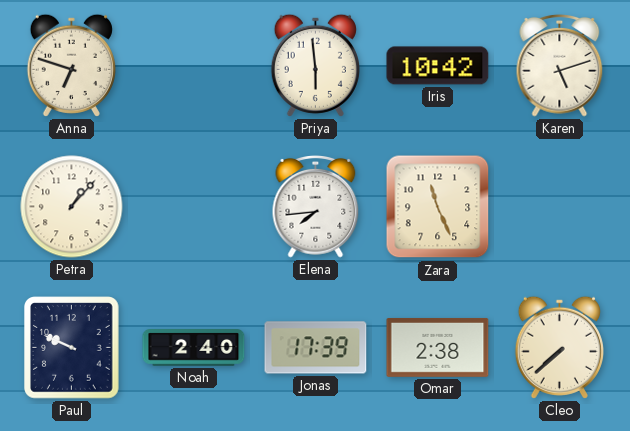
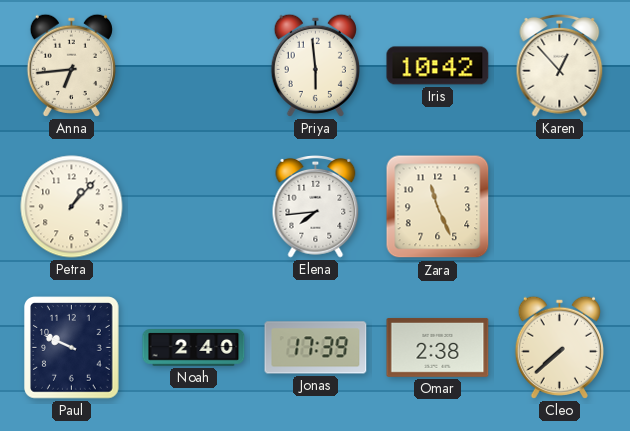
Anna: 6:48 -> 6:44
Karen: 5:12 -> 12:53
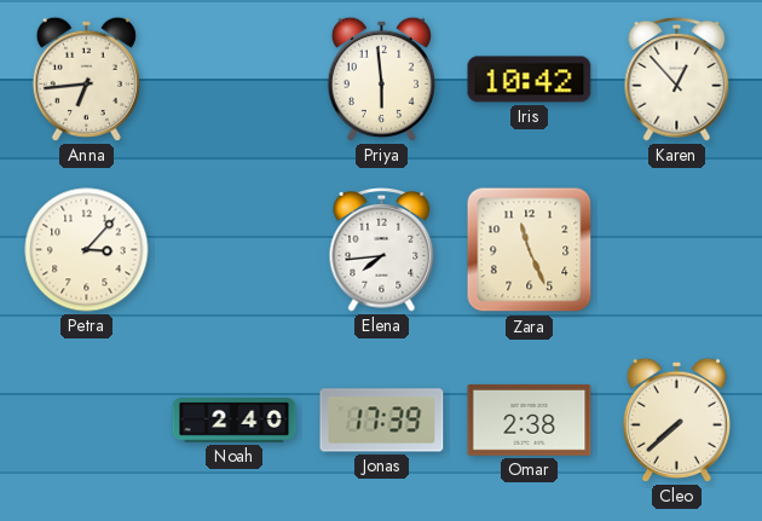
Petra: 1:07 -> 3:07
Paul: 9:49 -> none
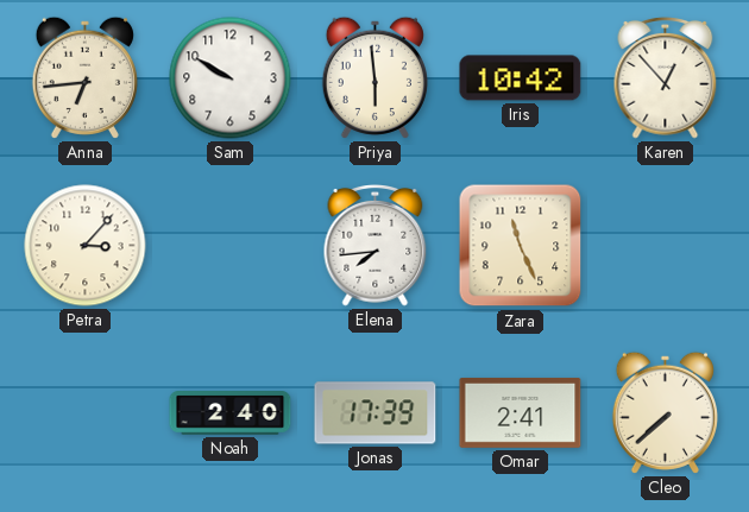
Sam: none -> 9:50
Omar: 2:38 -> 2:41
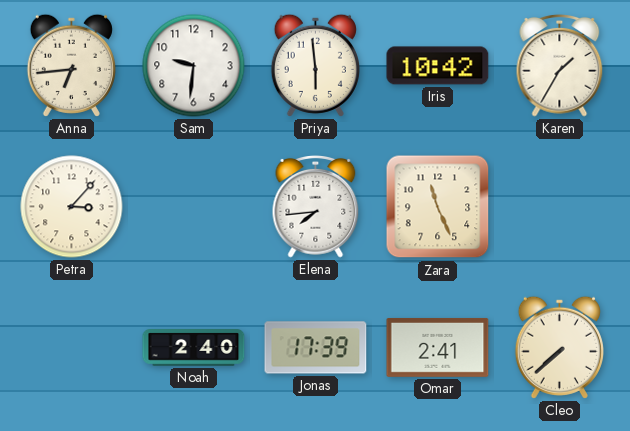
Sam: 9:50 -> 9:31
Karen: 12:53 -> 1:35
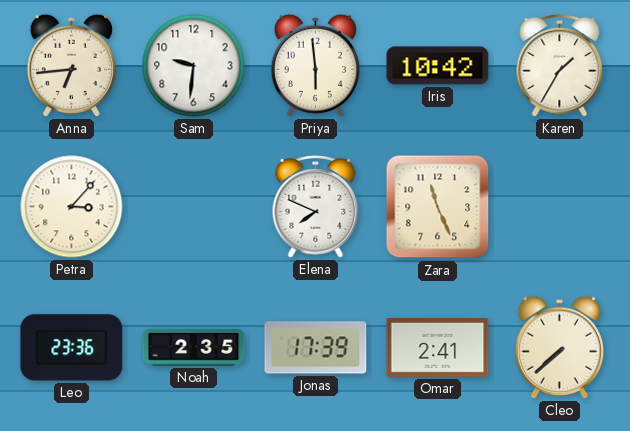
Elena: 7:44 -> 7:49
Leo: none -> 23:36
Noah: 2:40 -> 2:35
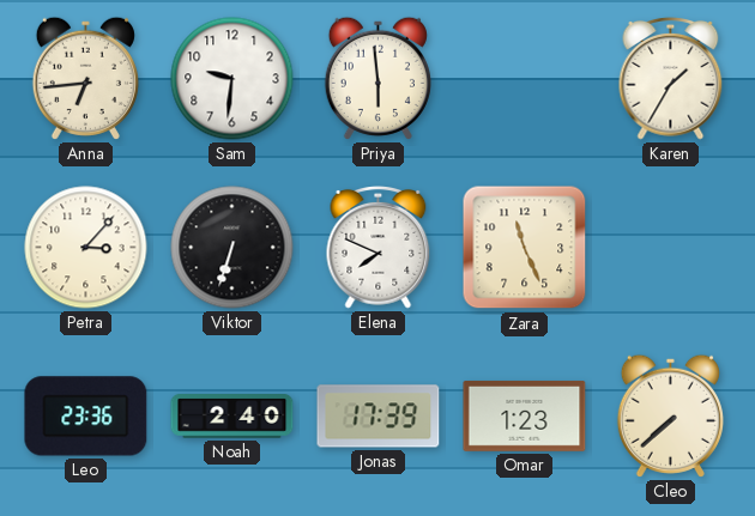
Iris: 10:42 -> none
Viktor: none -> 6:33
Noah: 2:35 -> 2:40
Omar: 2:41 -> 1:23
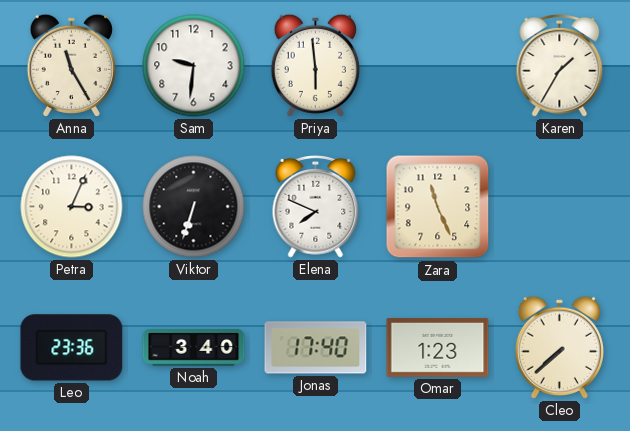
Anna: 6:44 -> 11:25
Petra: 3:07 -> 3:04
Noah: 2:40 -> 3:40
Jonas: 17:39 -> 17:40
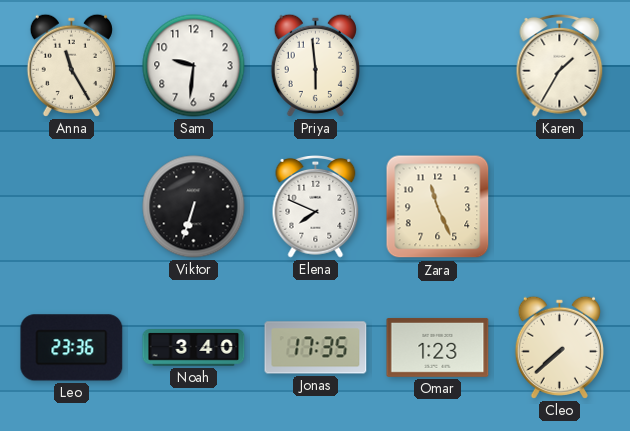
Petra: 3:04 -> none
Jonas: 17:40 -> 17:35
